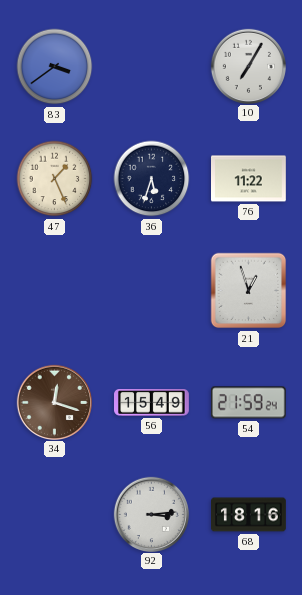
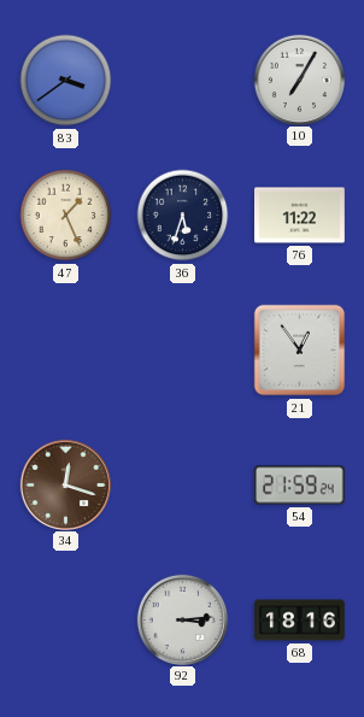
21: 12:57 -> 12:54
56: 15:49 -> none
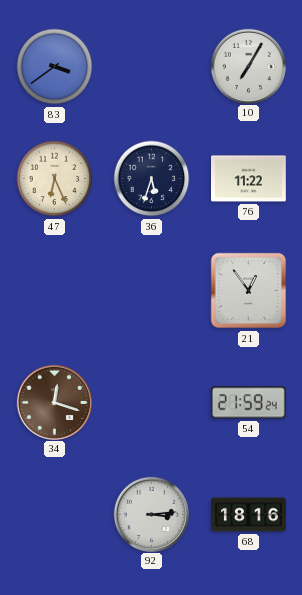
47: 1:26 -> 6:26
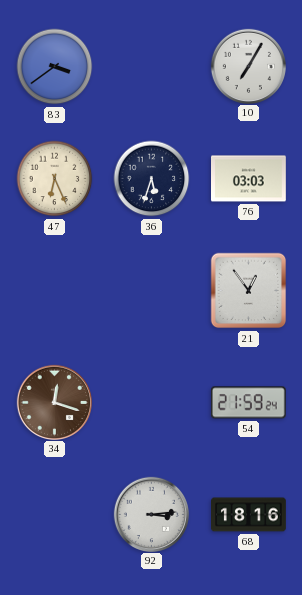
76: 11:22 -> 03:03
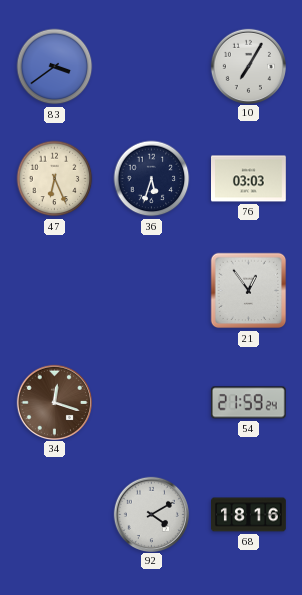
92: 3:14 -> 4:10
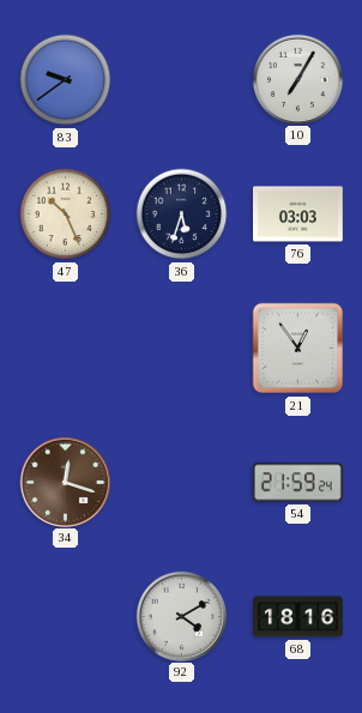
83: 3:39 -> 9:39
47: 6:26 -> 10:26
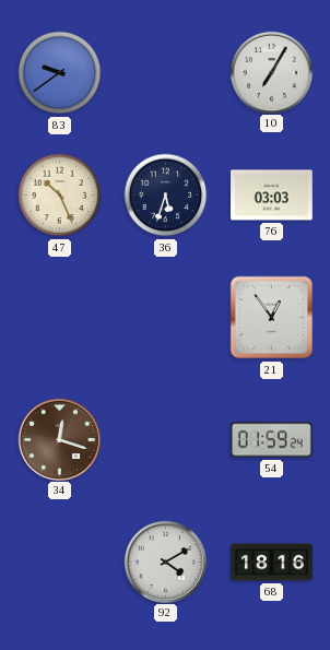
54: 21:59 -> 01:59
